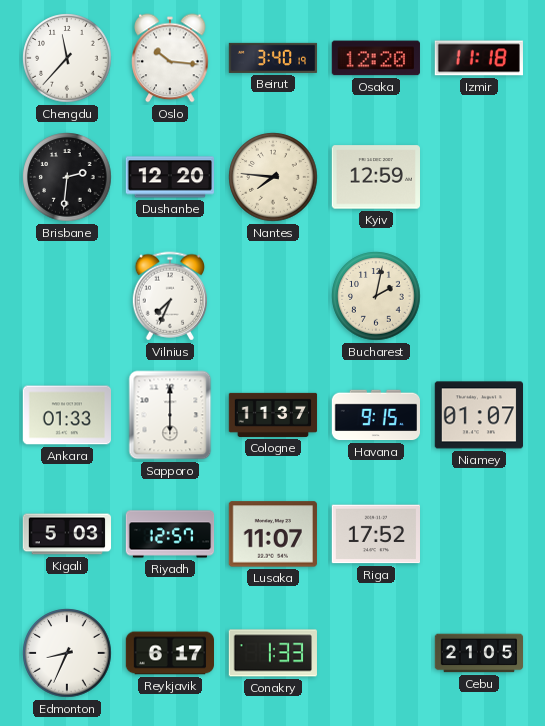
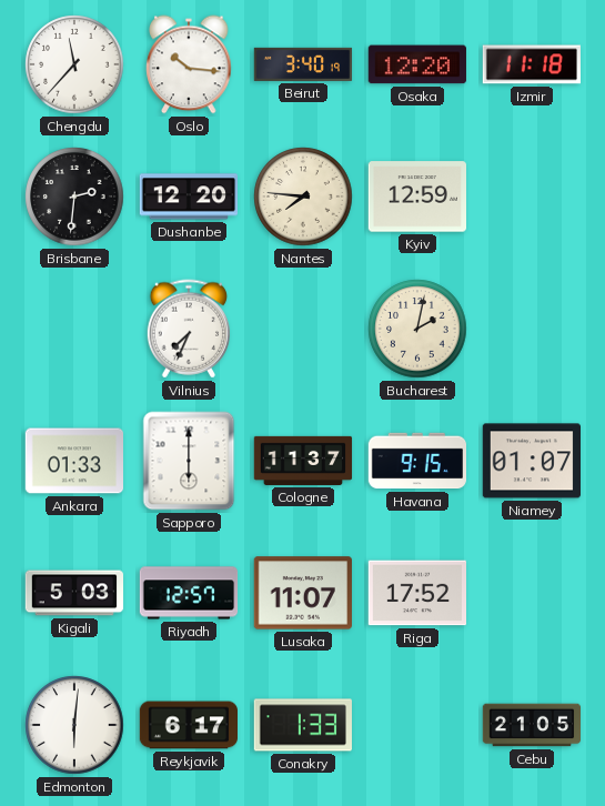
Edmonton: 8:34 -> 6:01
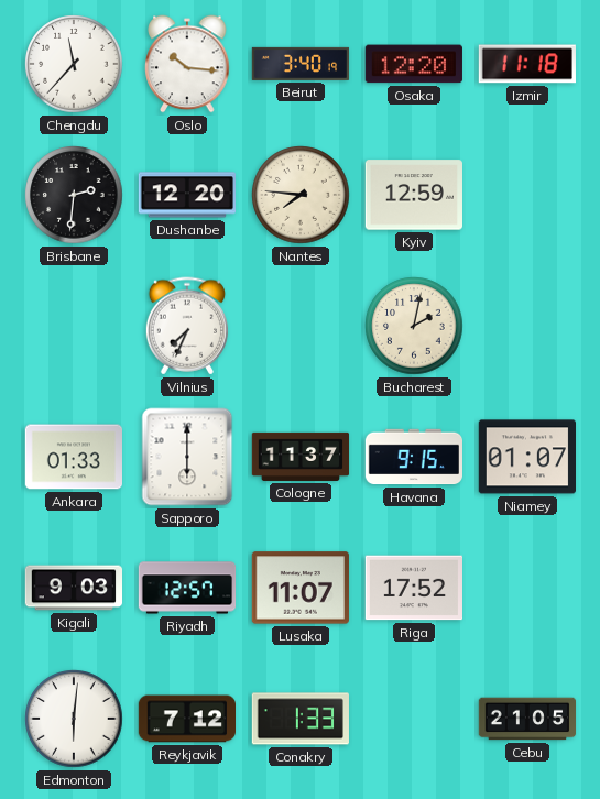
Kigali: 5:03 -> 9:03
Reykjavik: 6:17 -> 7:12
